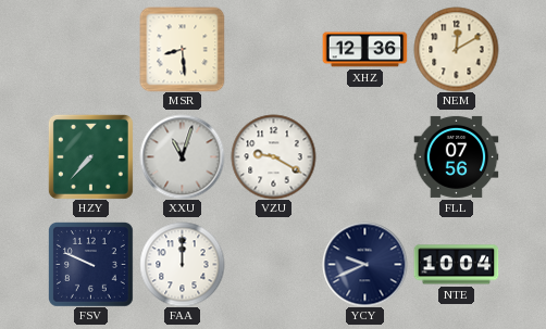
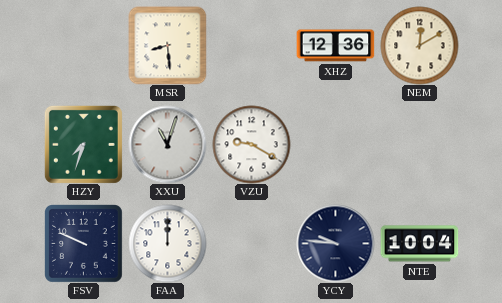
HZY: 7:37 -> 7:33
FLL: 07:56 -> none
YCY: 9:41 -> 9:46
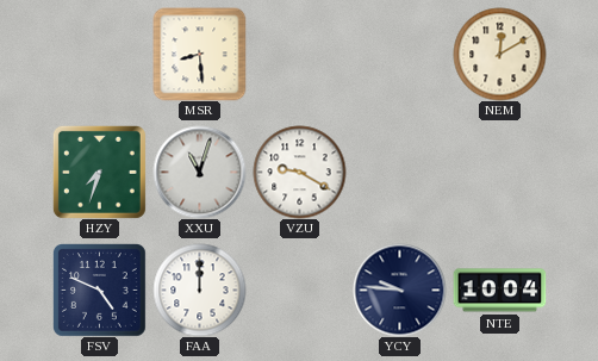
XHZ: 12:36 -> none
FSV: 9:49 -> 4:49
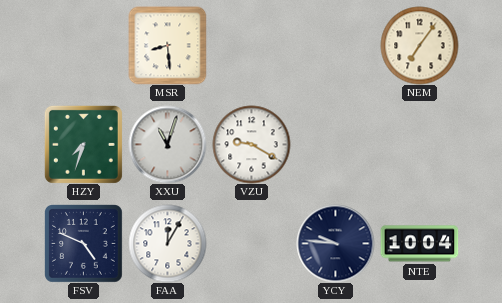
NEM: 12:10 -> 7:06
FAA: 12:00 -> 12:05
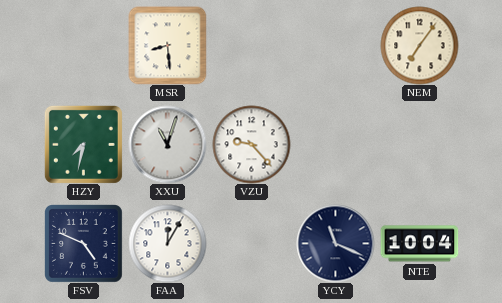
HZY: 7:33 -> 7:32
VZU: 9:20 -> 9:23
YCY: 9:46 -> 11:19
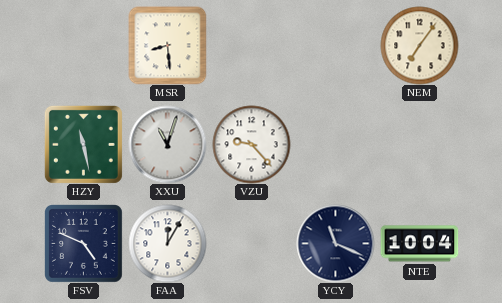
HZY: 7:32 -> 11:28
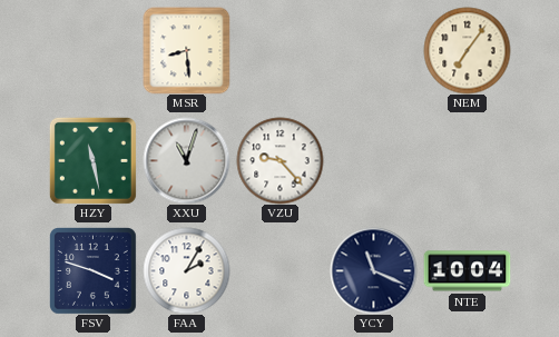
FSV: 4:49 -> 3:48
FAA: 12:05 -> 2:05
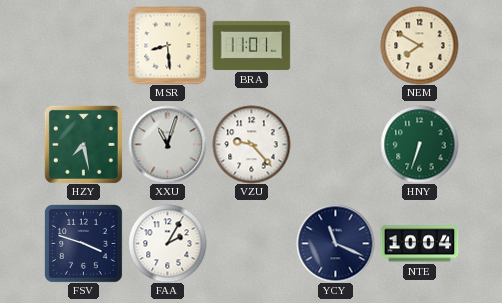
BRA: none -> 11:01
NEM: 7:06 -> 7:50
HZY: 11:28 -> 7:28
HNY: none -> 6:33
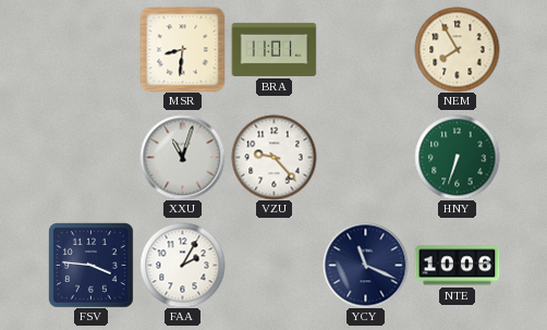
MSR: 8:29 -> 8:31
NEM: 7:50 -> 7:55
HZY: 7:28 -> none
FSV: 3:48 -> 3:46
NTE: 10:04 -> 10:06
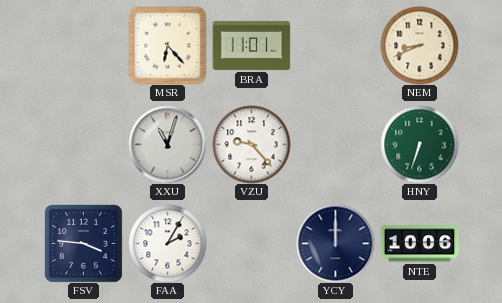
MSR: 8:31 -> 6:23
NEM: 7:55 -> 8:41
YCY: 11:19 -> 12:00
